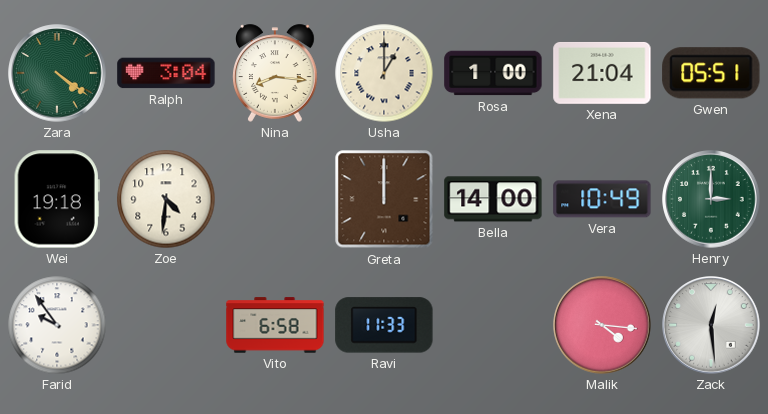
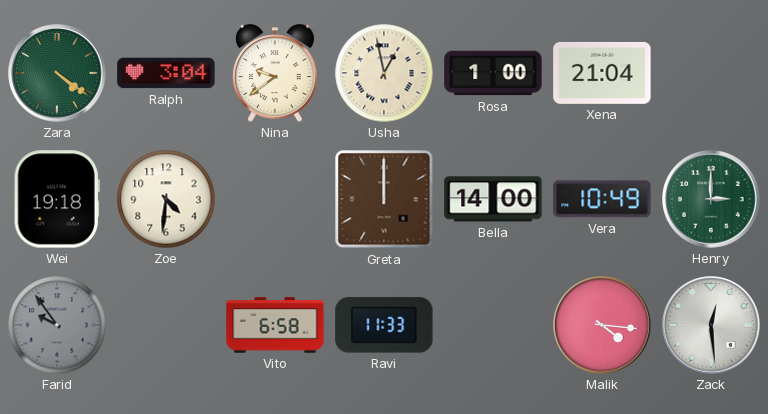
Nina: 8:16 -> 9:39
Usha: 1:00 -> 12:58
Gwen: 05:51 -> none
Farid dial: white -> grey
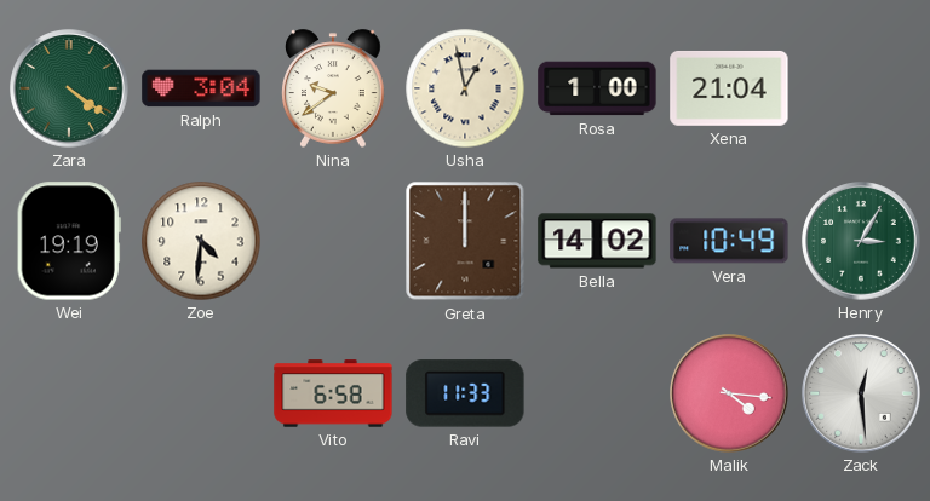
Wei: 19:18 -> 19:19
Bella: 14:00 -> 14:02
Henry: 3:00 -> 3:05
Farid: 9:54 -> none
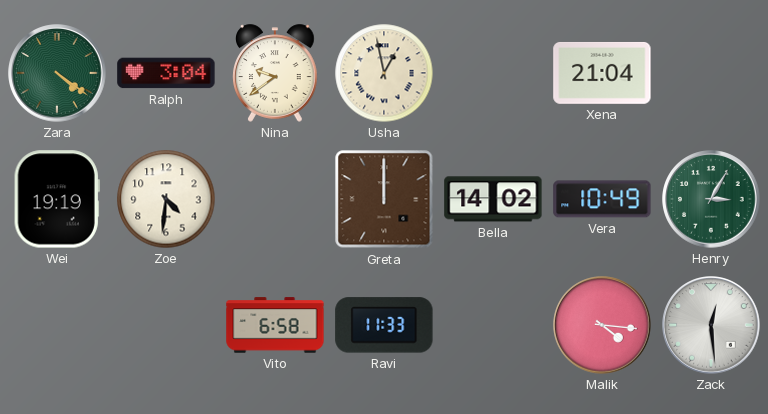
Rosa: 1:00 -> none
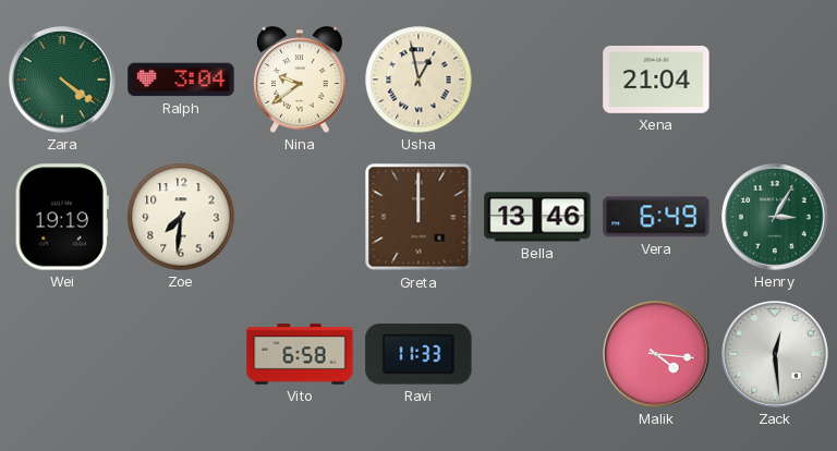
Zoe: 4:31 -> 7:31
Bella: 14:02 -> 13:46
Vera: 10:49 -> 6:49
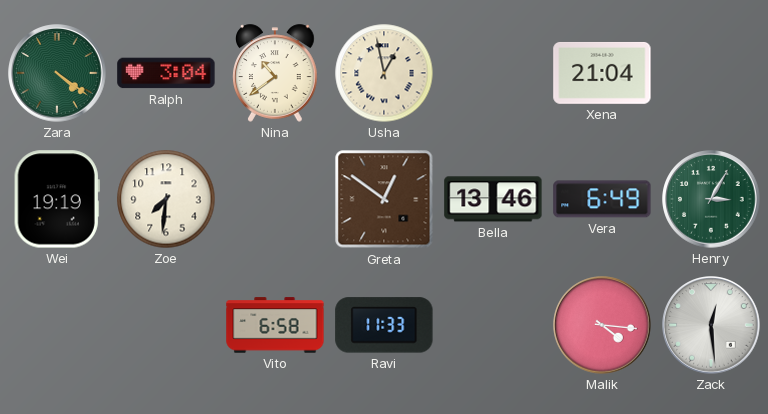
Nina: 9:39 -> 10:39
Greta: 12:00 -> 12:51
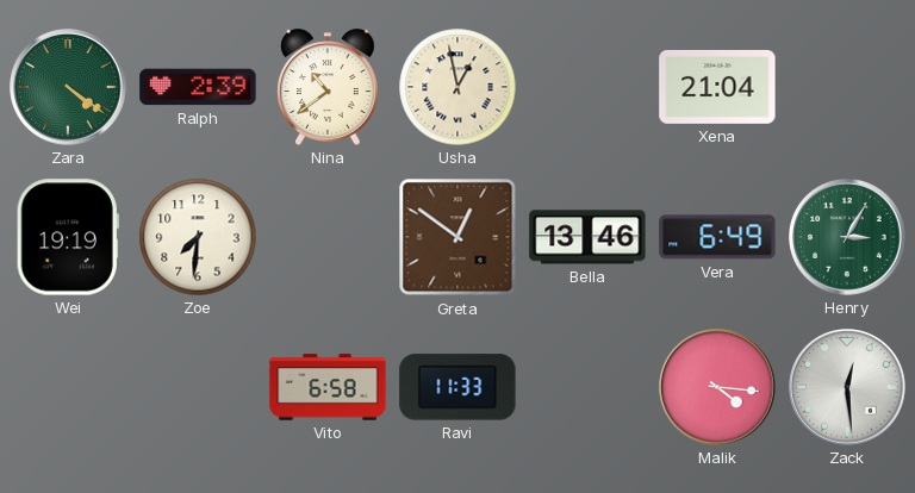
Ralph: 3:04 -> 2:39
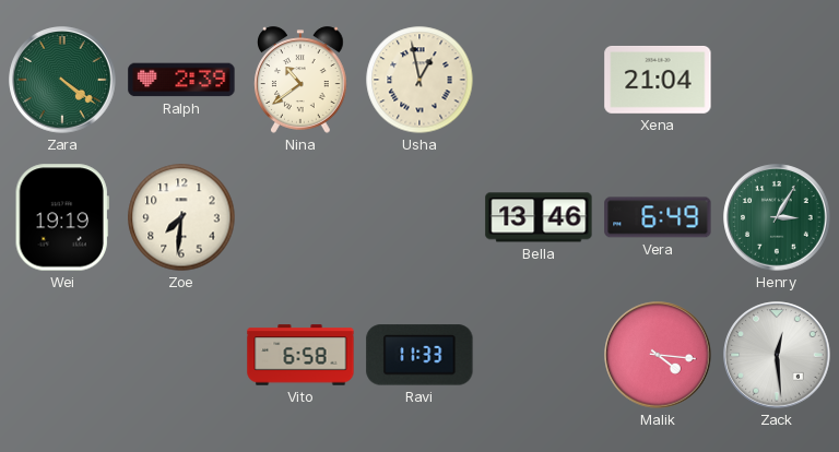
Greta: 12:51 -> none
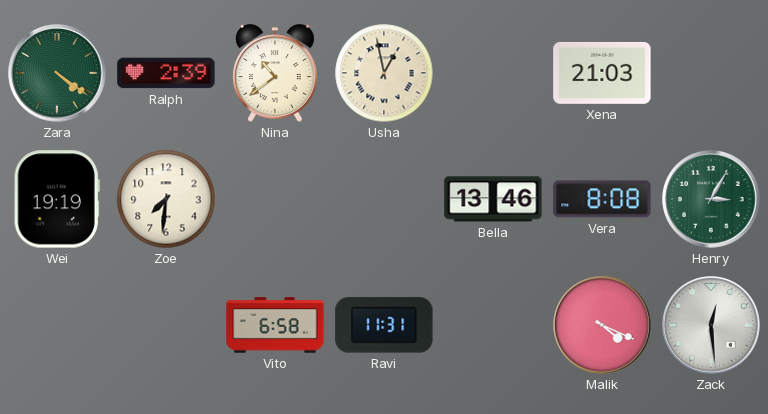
Xena: 21:04 -> 21:03
Vera: 6:49 -> 8:08
Ravi: 11:33 -> 11:31
Malik: 4:16 -> 4:19
